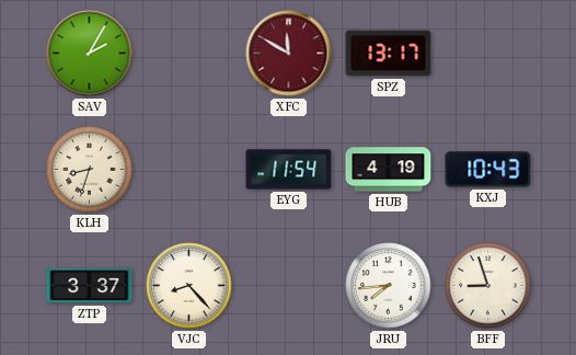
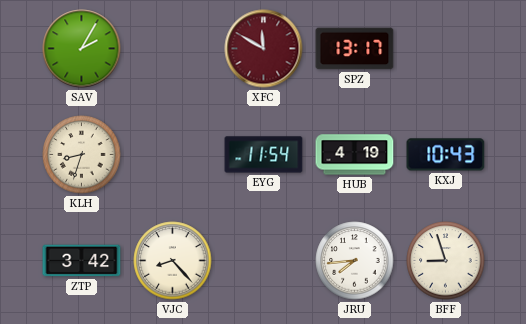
ZTP: 3:37 -> 3:42
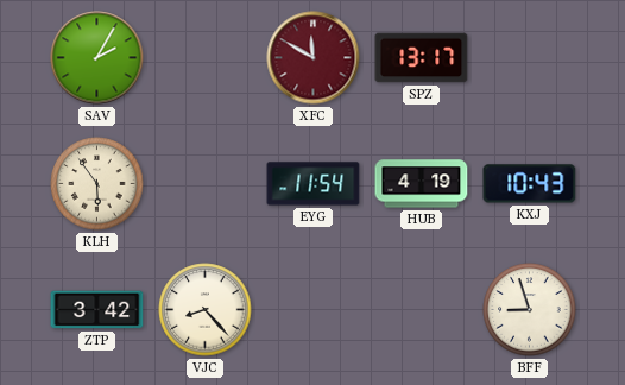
KLH: 8:33 -> 5:54
JRU: 7:44 -> none
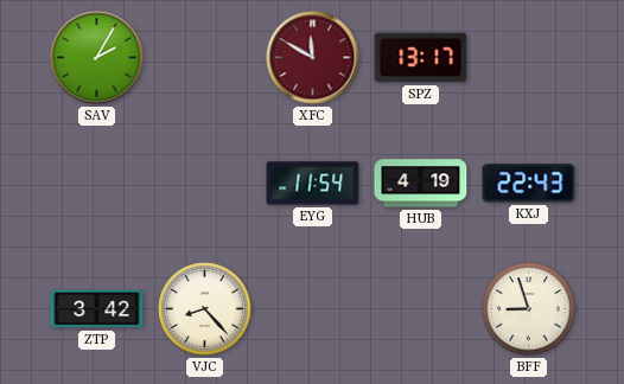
KLH: 5:54 -> none
KXJ: 10:43 -> 22:43
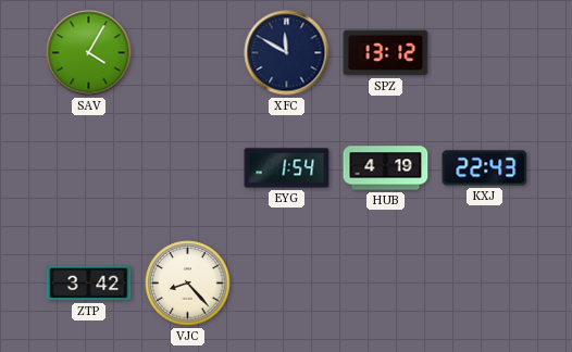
SAV: 2:05 -> 4:05
XFC dial: burgundy -> navy
SPZ: 13:17 -> 13:12
EYG: 11:54 -> 1:54
BFF: 8:57 -> none
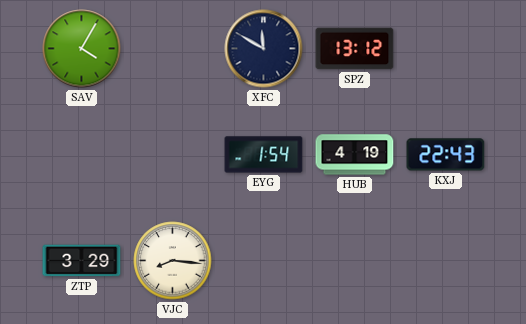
ZTP: 3:42 -> 3:29
VJC: 8:23 -> 8:16
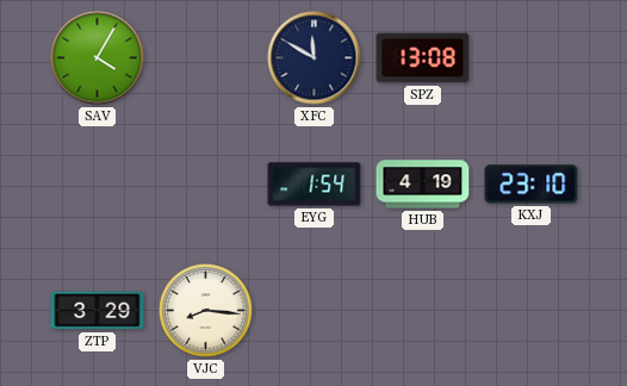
SPZ: 13:12 -> 13:08
KXJ: 22:43 -> 23:10
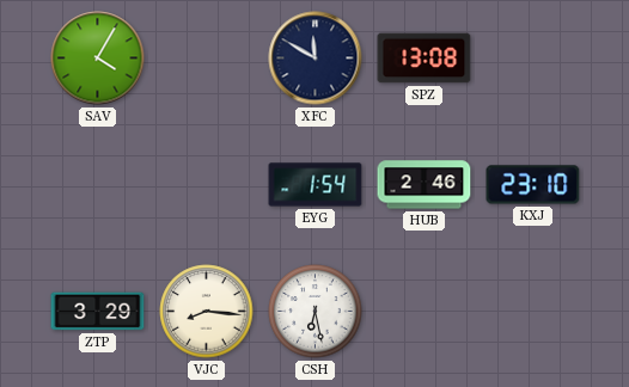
HUB: 4:19 -> 2:46
CSH: none -> 6:28
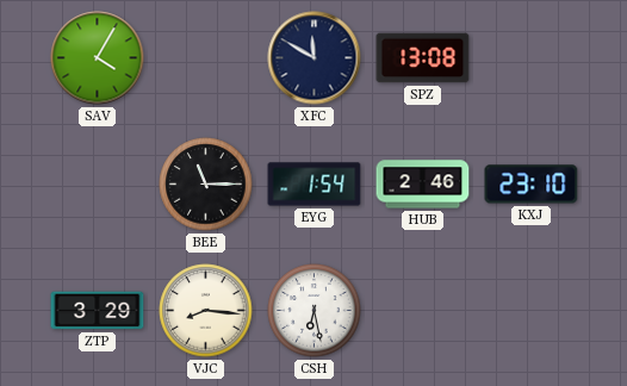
BEE: none -> 11:15
